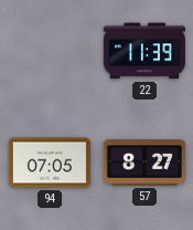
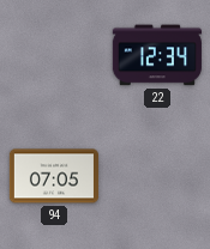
22: 11:39 -> 12:34
57: 8:27 -> none
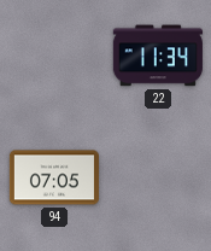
22: 12:34 -> 11:34
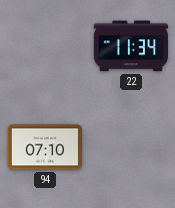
94: 07:05 -> 07:10
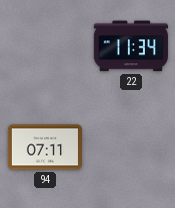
94: 07:10 -> 07:11
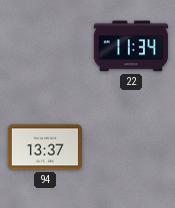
94: 07:11 -> 13:37
